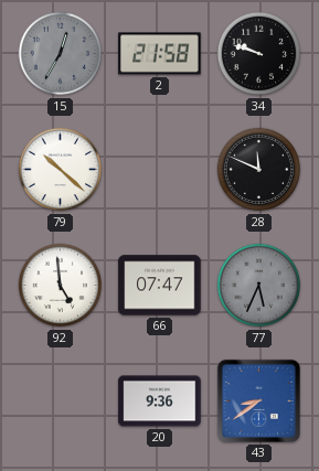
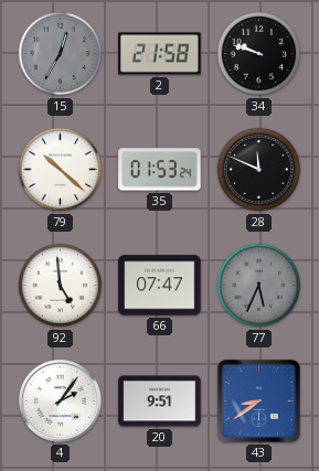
35: none -> 01:53
4: none -> 2:06
20: 9:36 -> 9:51
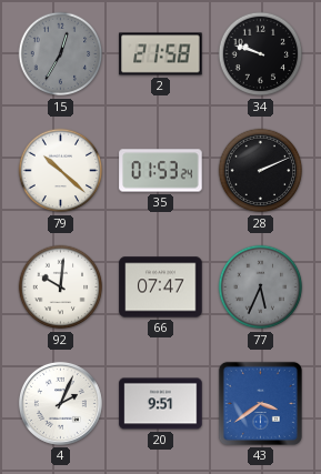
28: 11:49 -> 2:11
92: 4:59 -> 10:01
4: 2:06 -> 2:04
43: 8:39 -> 3:39
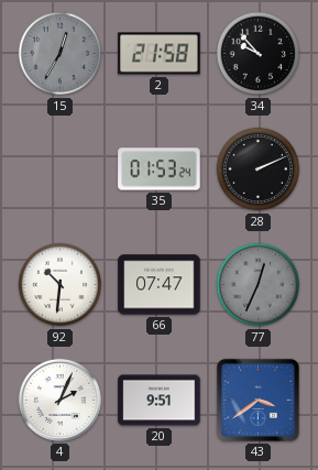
34: 9:48 -> 9:53
79: 10:22 -> none
92: 10:01 -> 10:31
77: 5:34 -> 12:34
